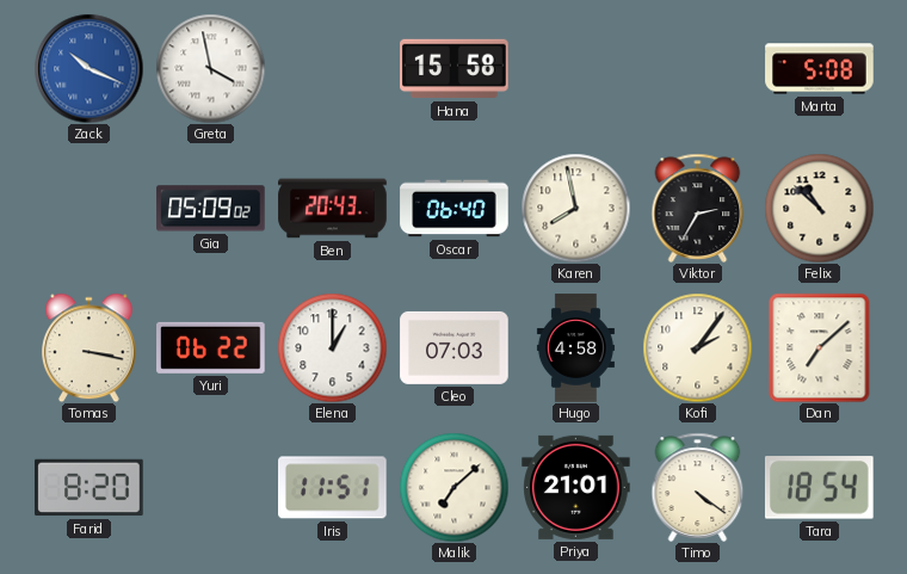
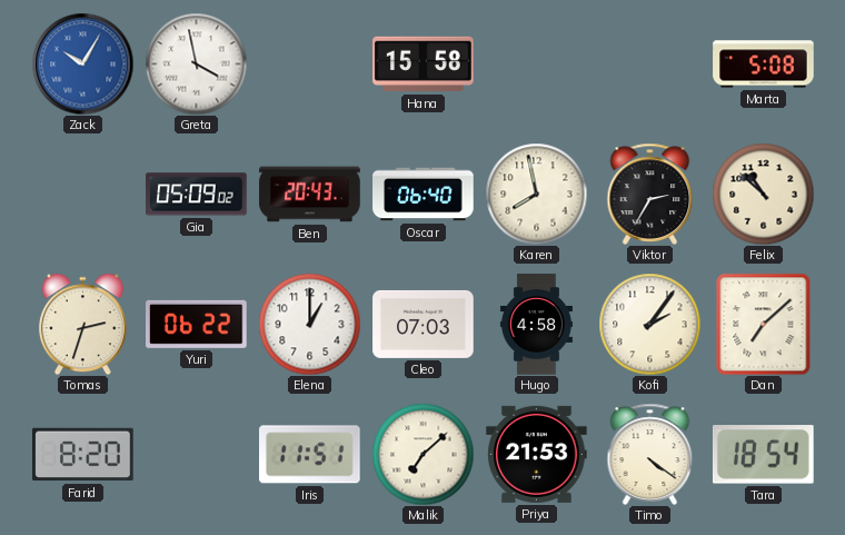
Zack: 10:19 -> 10:05
Tomas: 3:17 -> 2:33
Priya: 21:01 -> 21:53
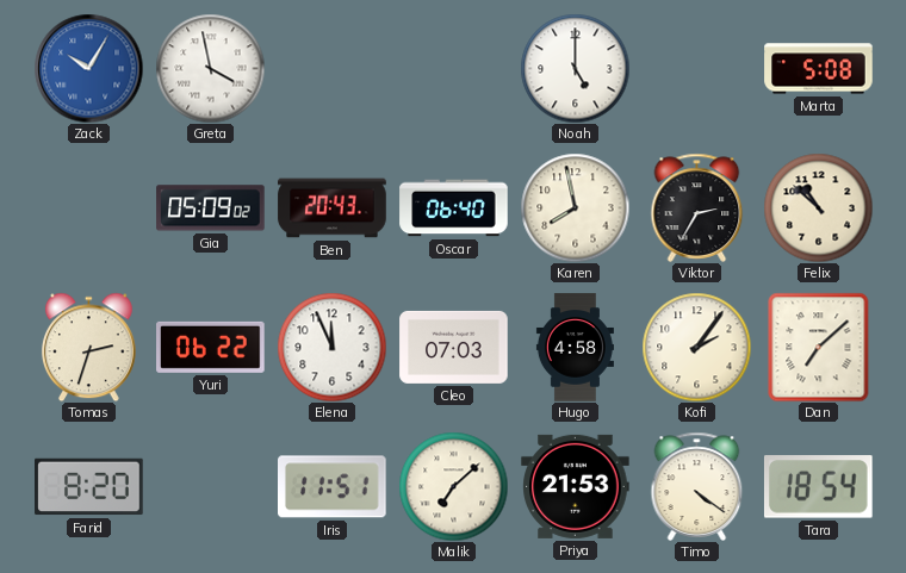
Hana: 15:58 -> none
Noah: none -> 5:00
Elena: 1:00 -> 11:56
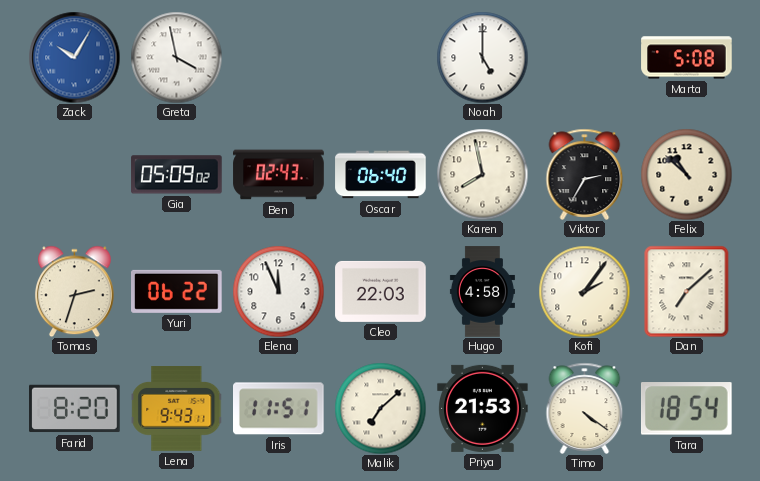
Ben: 20:43 -> 02:43
Cleo: 07:03 -> 22:03
Lena: none -> 9:43
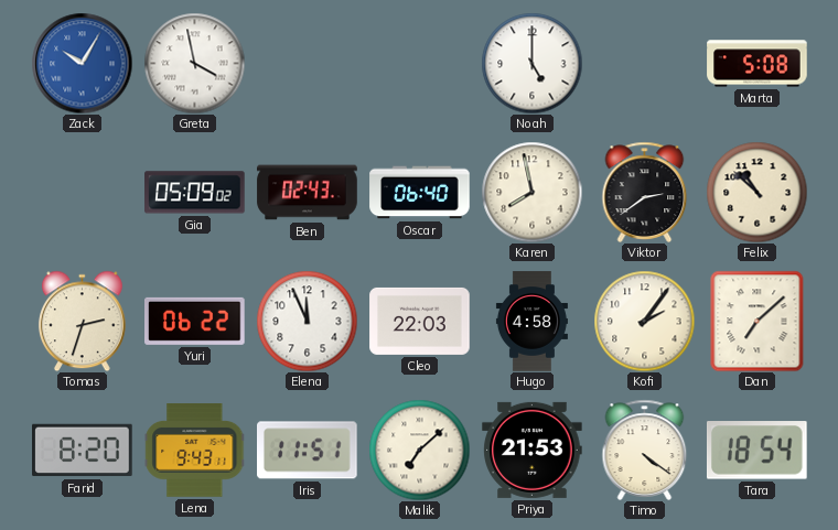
Viktor: 2:35 -> 2:39
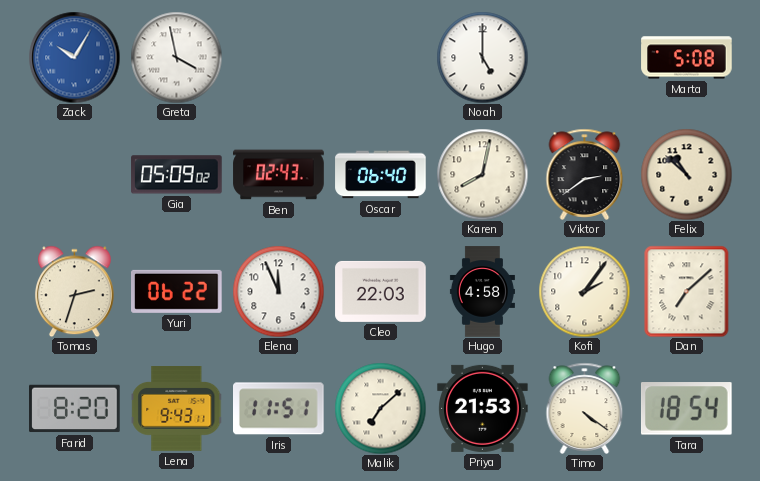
Karen: 7:58 -> 8:02
